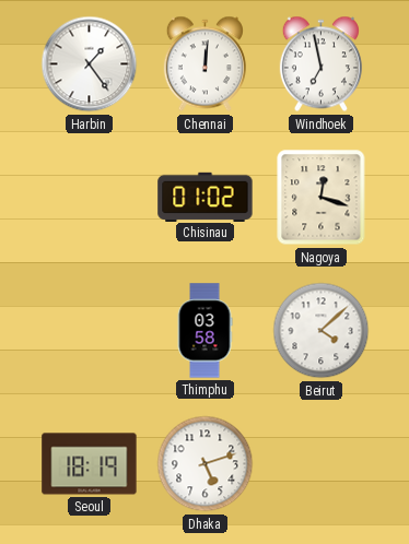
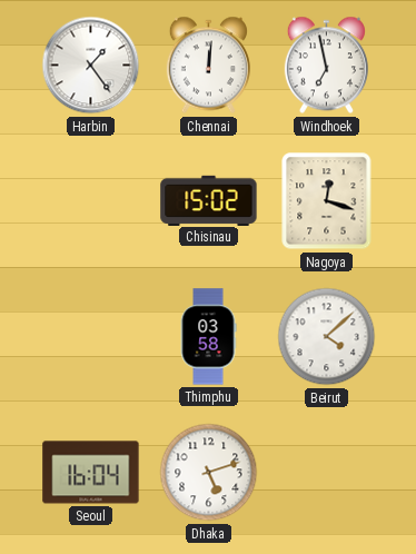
Chisinau: 01:02 -> 15:02
Seoul: 18:19 -> 16:04
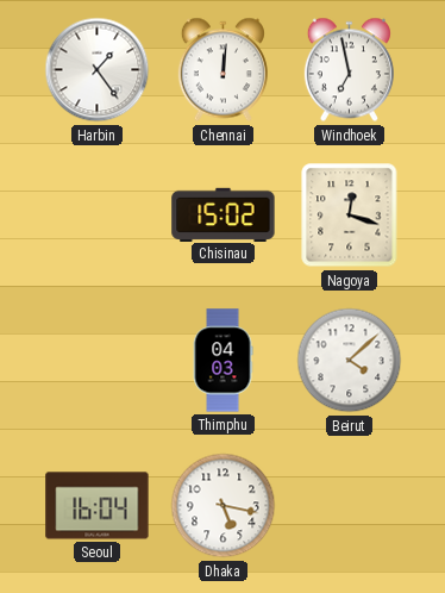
Thimphu: 03:58 -> 04:03
Dhaka: 5:12 -> 5:17
